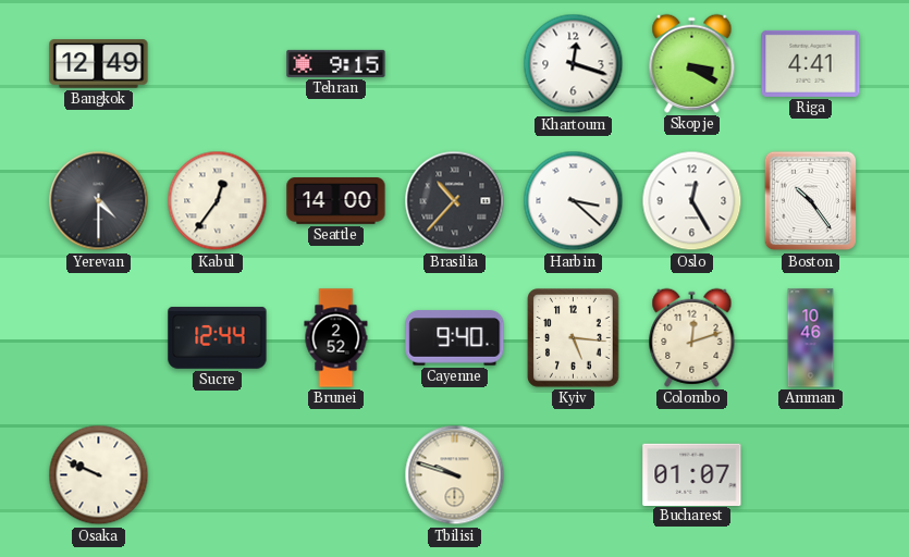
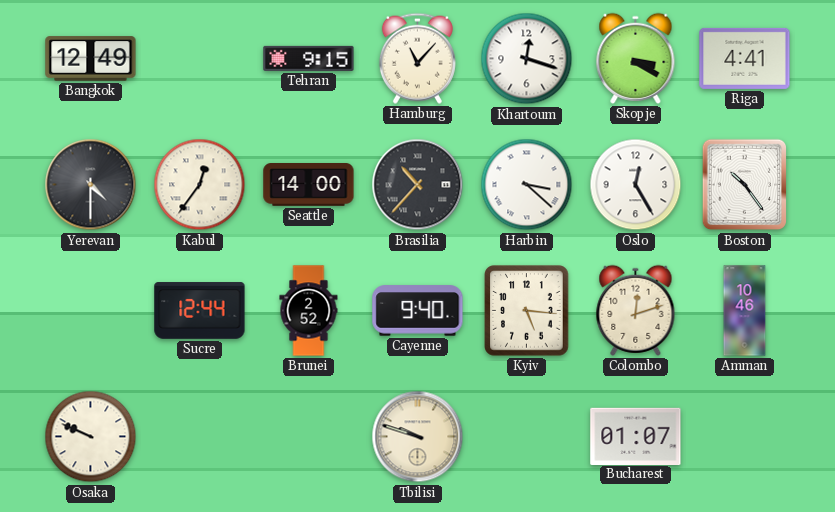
Hamburg: none -> 11:07
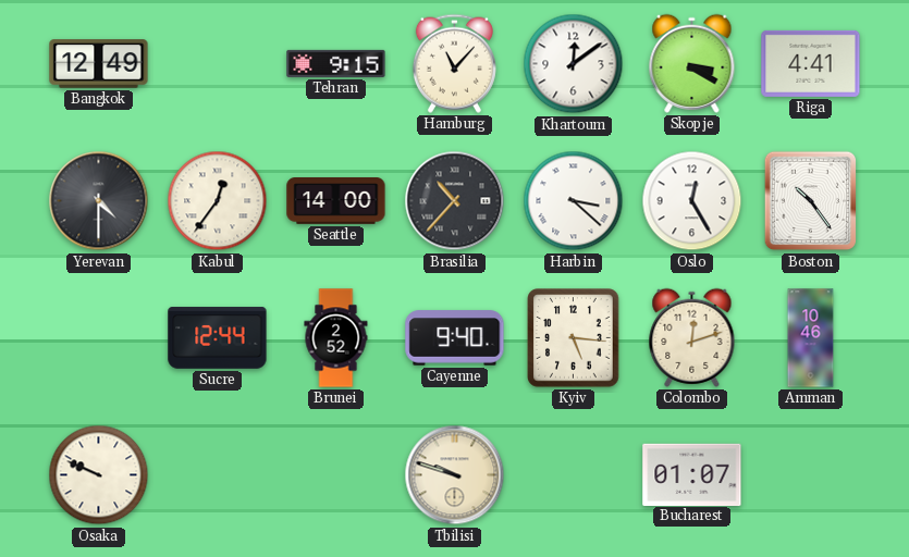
Khartoum: 12:18 -> 12:09
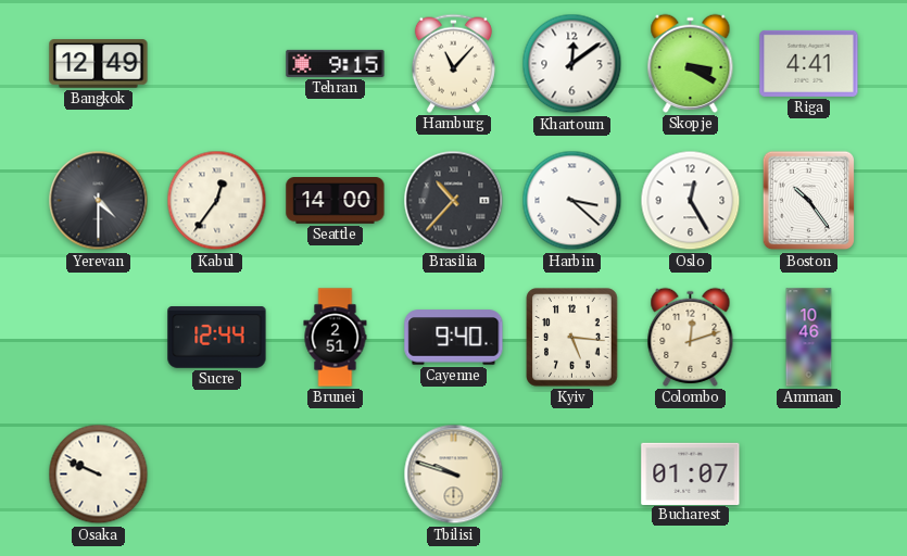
Brunei: 2:52 -> 2:51
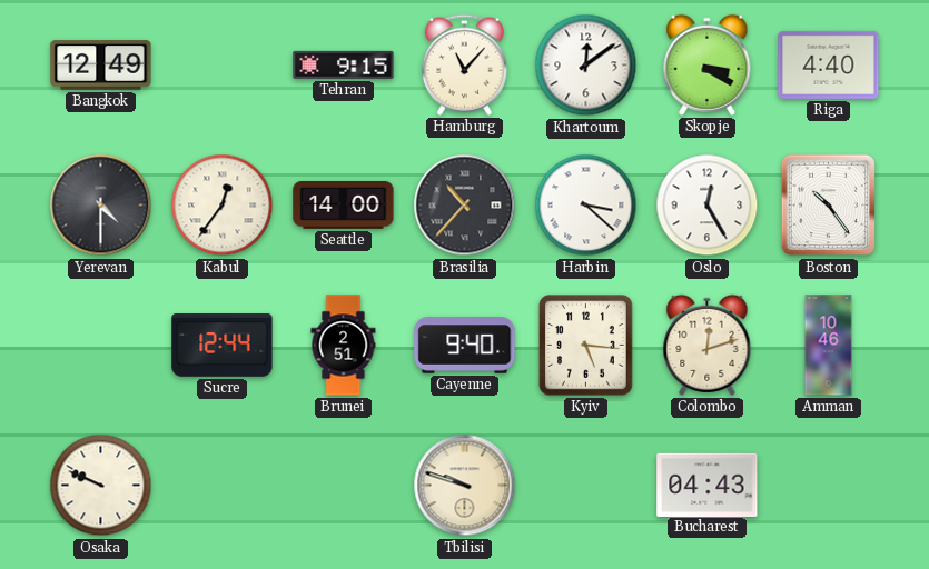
Riga: 4:41 -> 4:40
Bucharest: 01:07 -> 04:43
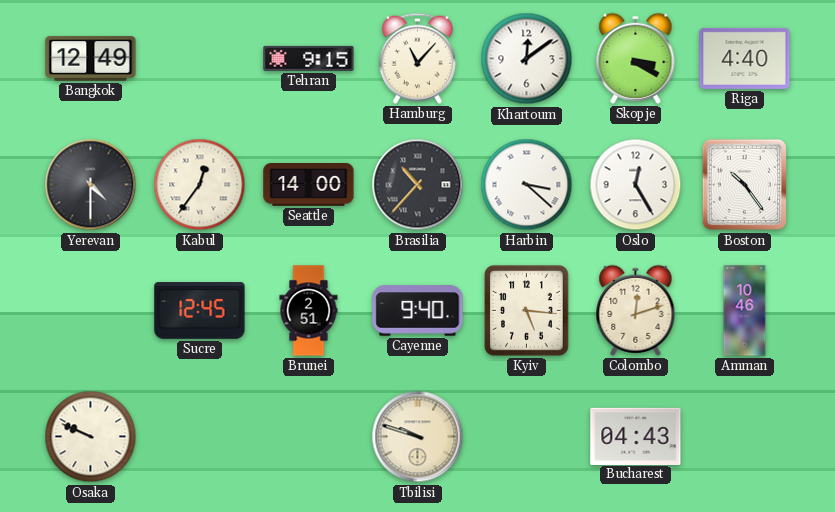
Sucre: 12:44 -> 12:45
